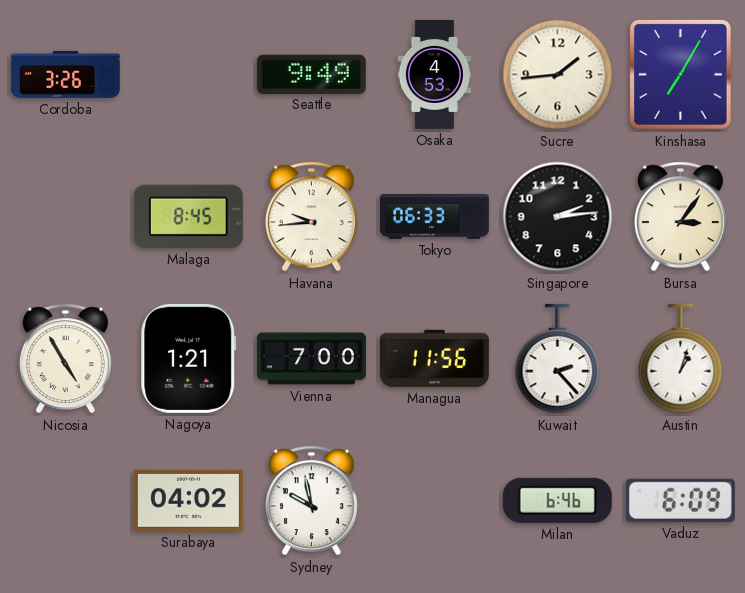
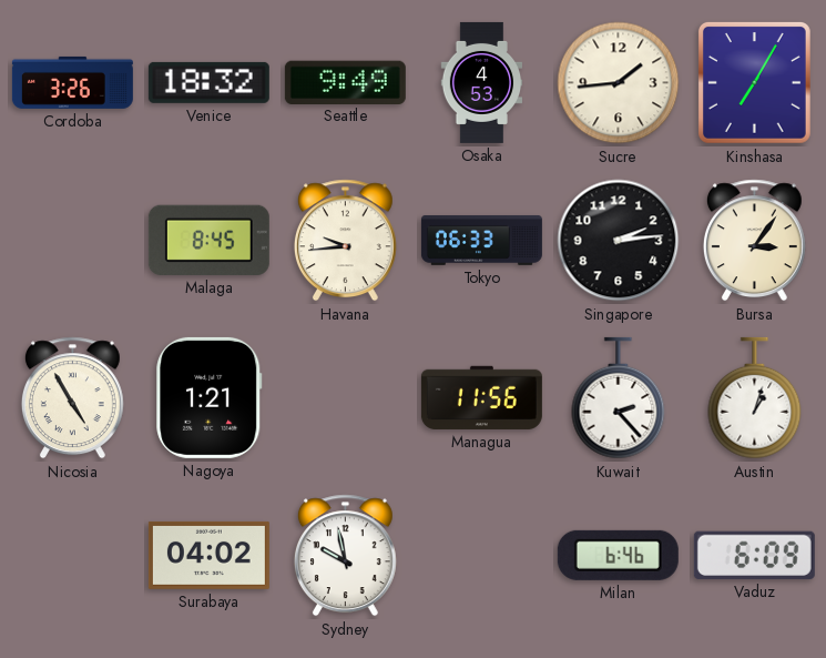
Venice: none -> 18:32
Vienna: 7:00 -> none
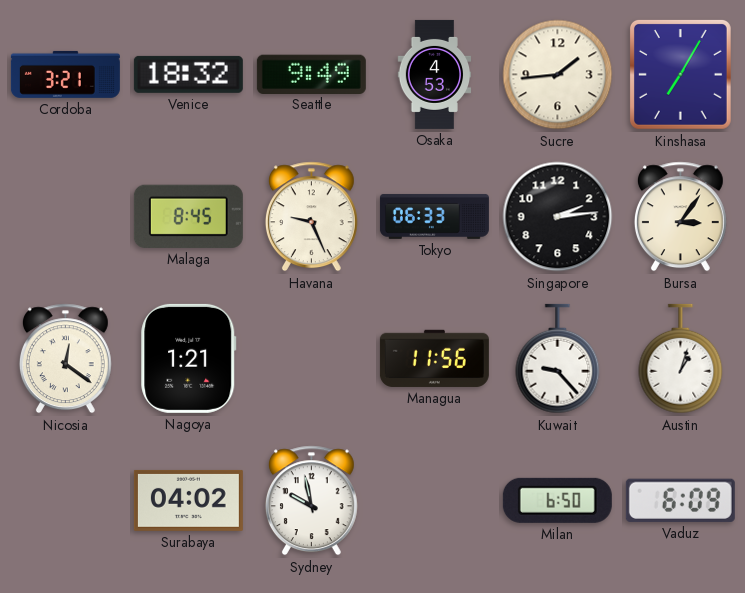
Cordoba: 3:26 -> 3:21
Havana: 9:44 -> 9:26
Nicosia: 4:55 -> 12:21
Kuwait: 2:23 -> 9:23
Milan: 6:46 -> 6:50
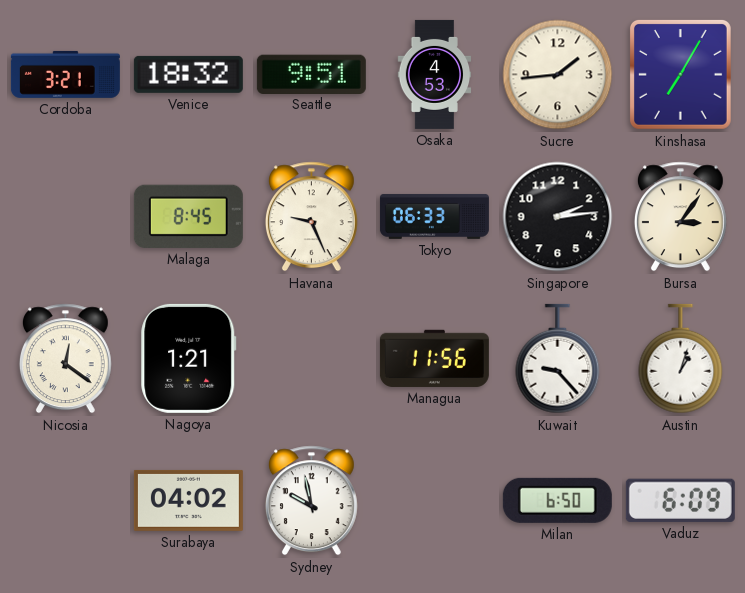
Seattle: 9:49 -> 9:51
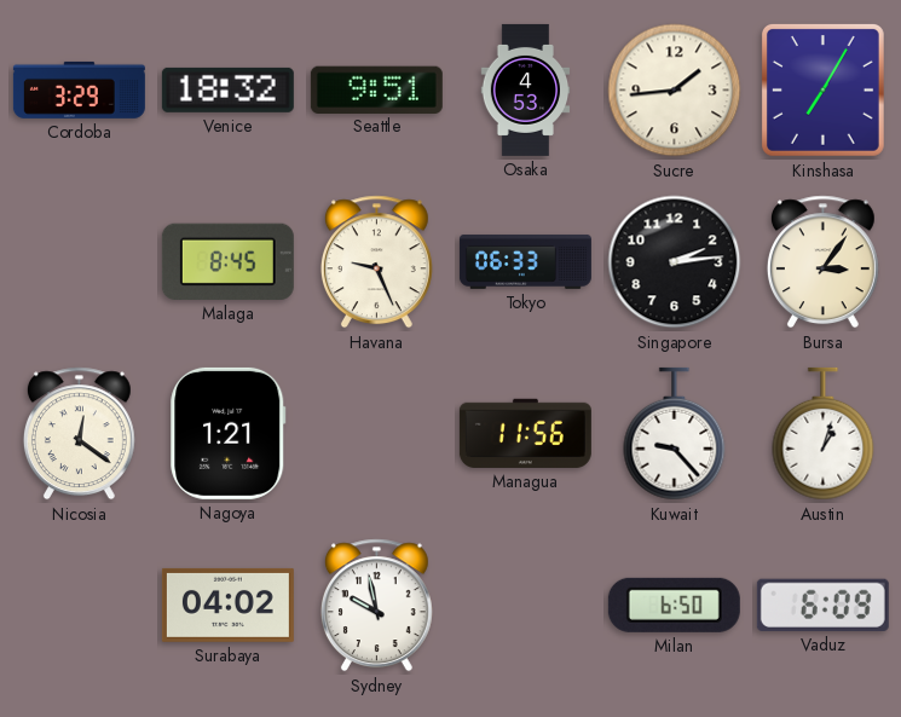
Cordoba: 3:21 -> 3:29
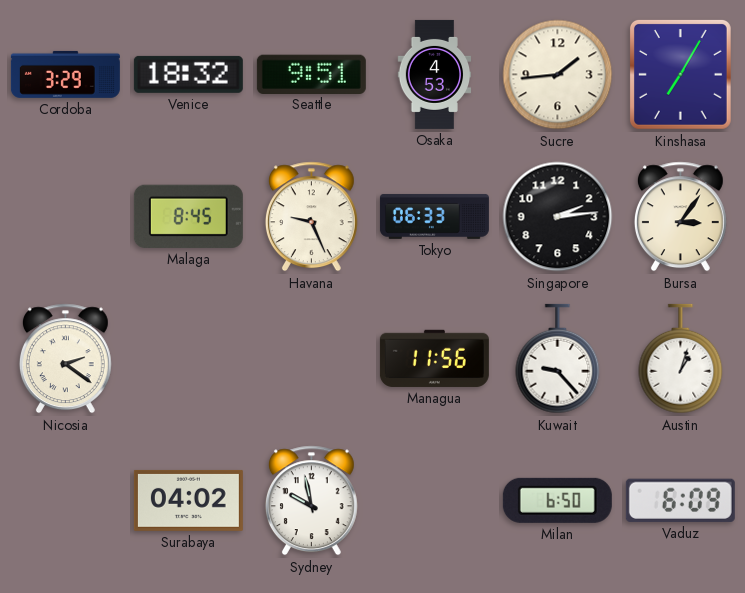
Nicosia: 12:21 -> 2:21
Nagoya: 1:21 -> none
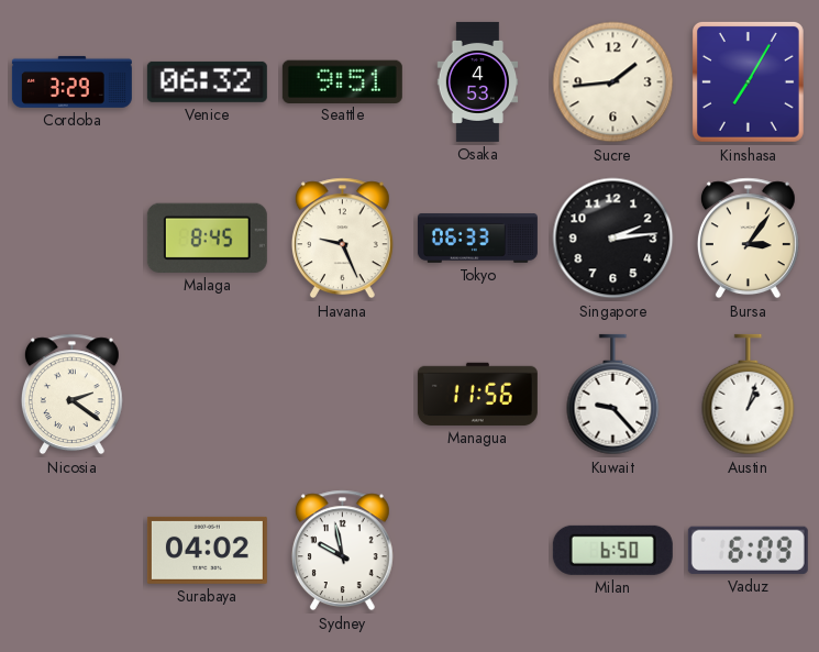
Venice: 18:32 -> 06:32
